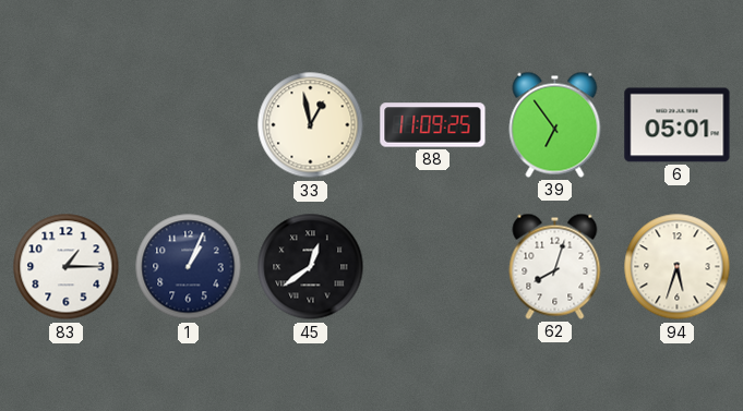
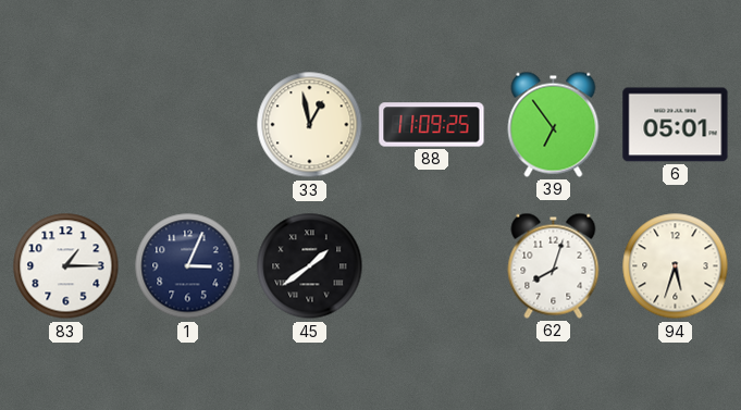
1: 1:04 -> 3:04
45: 12:39 -> 1:39
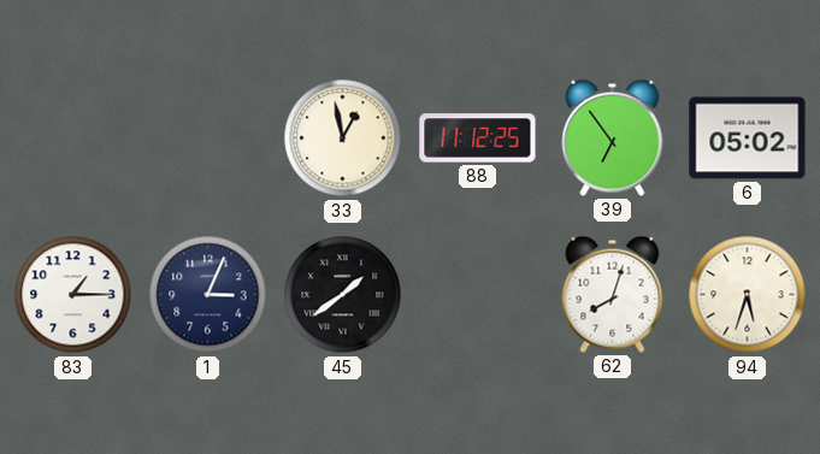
88: 11:09 -> 11:12
6: 05:01 -> 05:02
